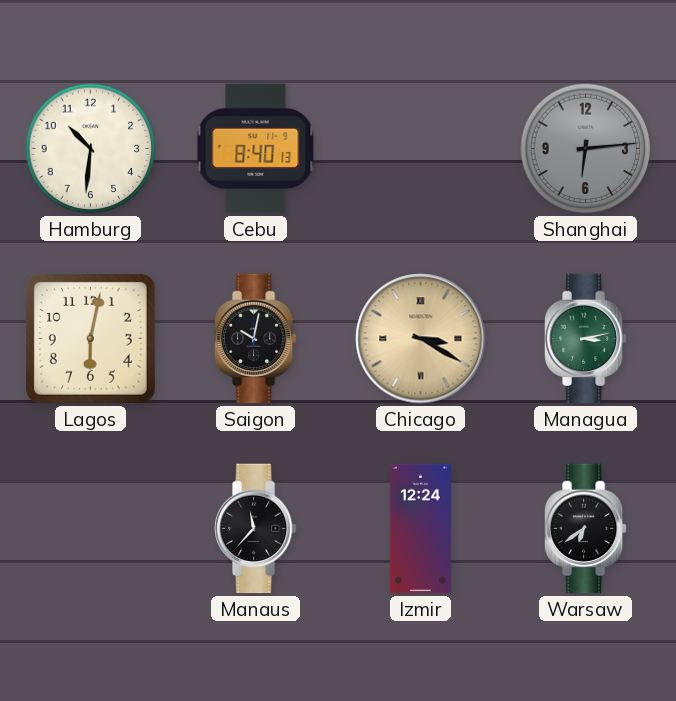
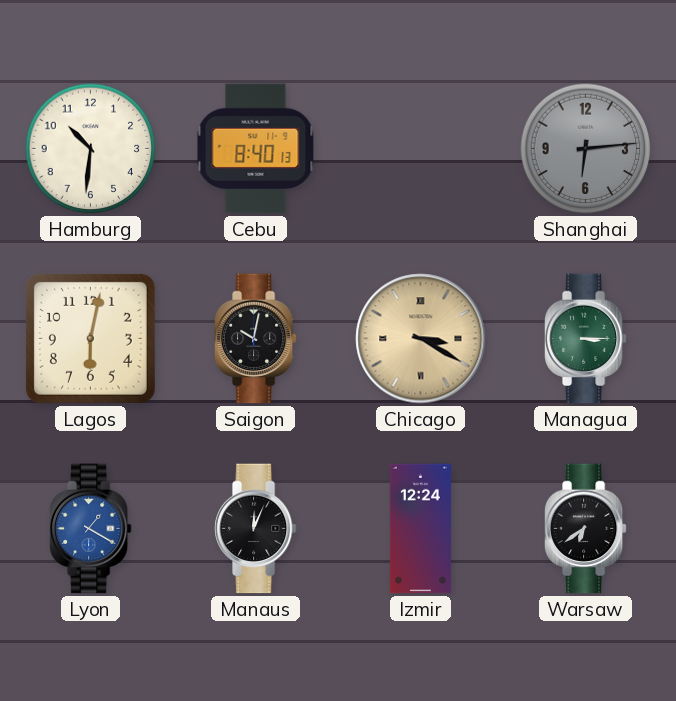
Managua: 3:13 -> 3:15
Lyon: none -> 1:20
Manaus: 11:37 -> 12:04
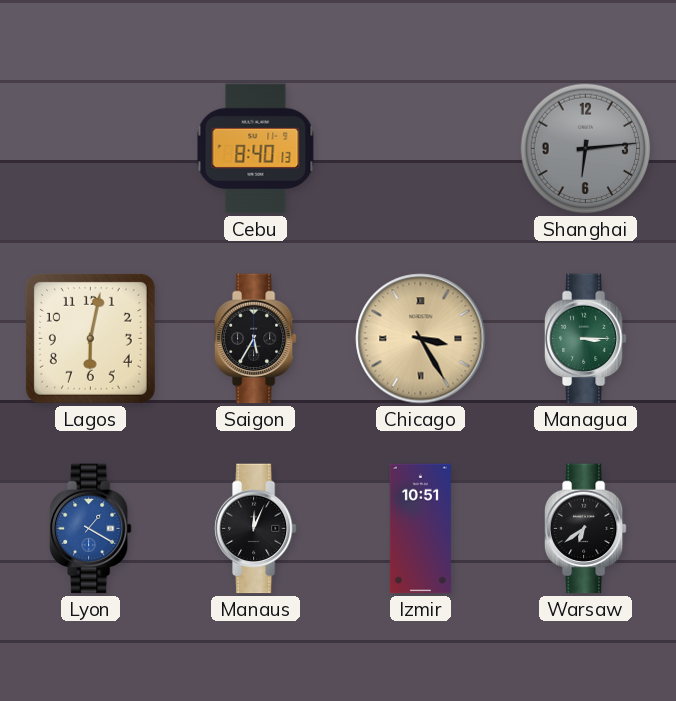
Hamburg: 10:31 -> none
Saigon: 10:02 -> 5:35
Chicago: 3:20 -> 3:25
Izmir: 12:24 -> 10:51
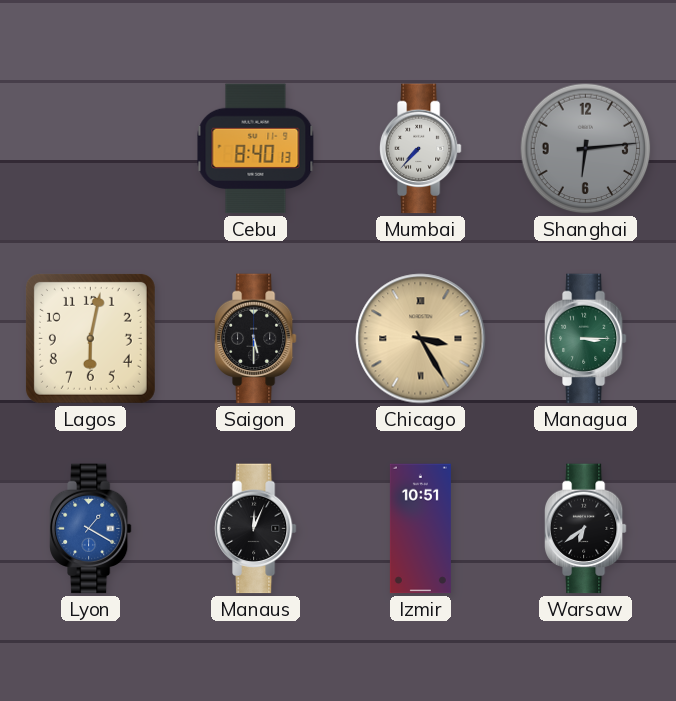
Mumbai: none -> 7:37
Saigon: 5:35 -> 5:30
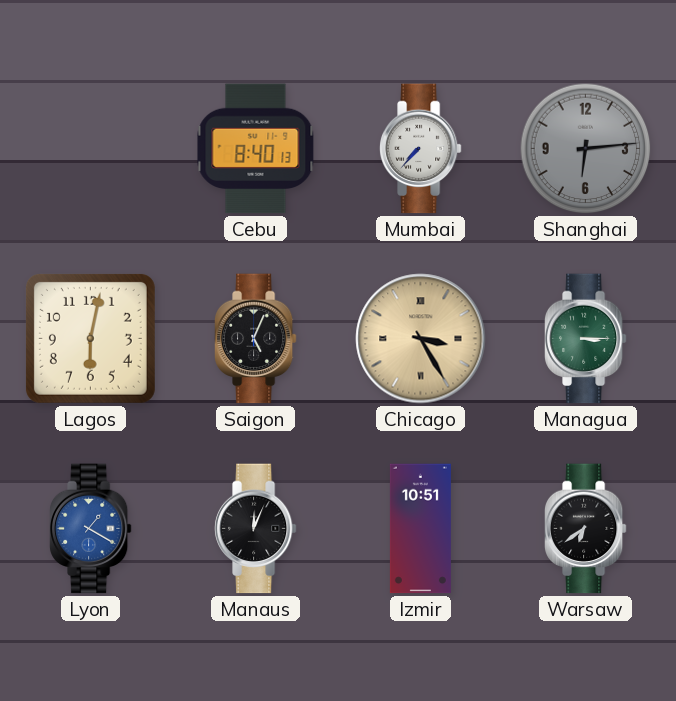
Saigon: 5:30 -> 5:04
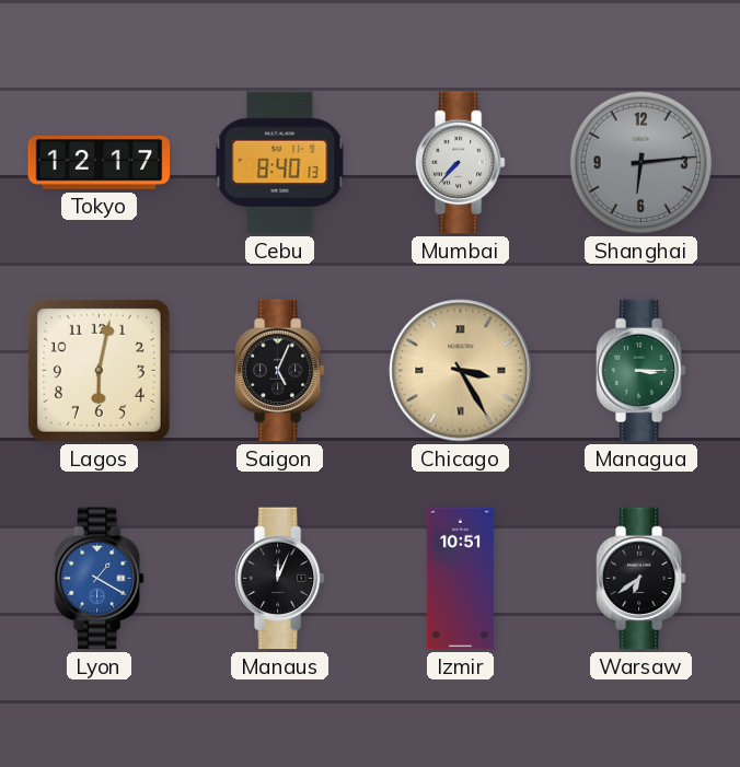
Tokyo: none -> 12:17
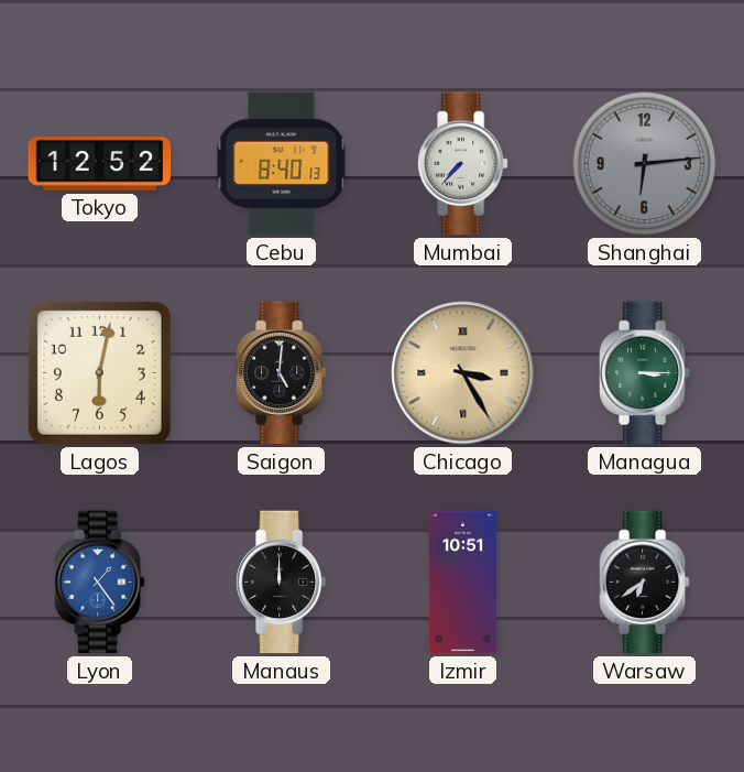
Tokyo: 12:17 -> 12:52
Saigon: 5:04 -> 5:01
Lyon: 1:20 -> 1:24
Manaus: 12:04 -> 12:00
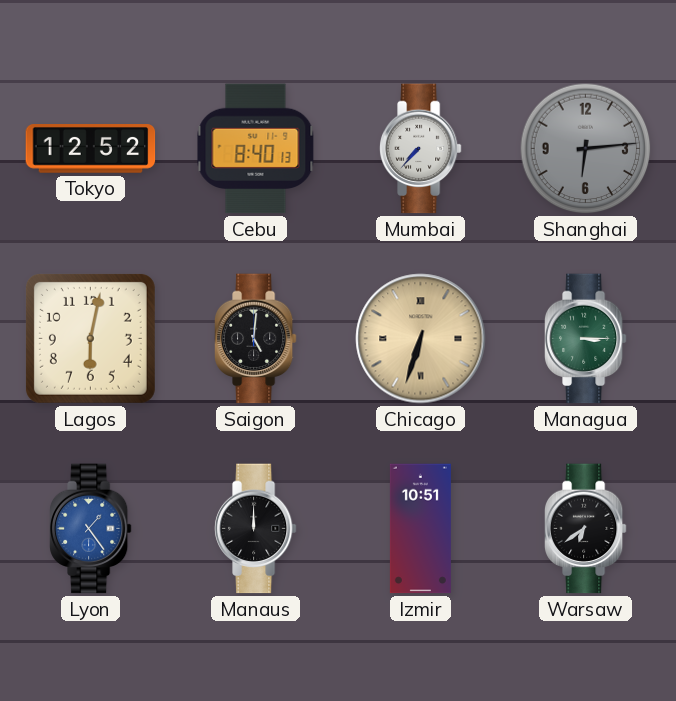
Chicago: 3:25 -> 6:33
